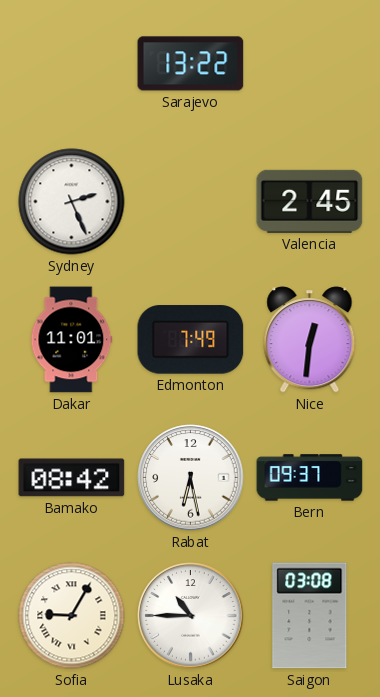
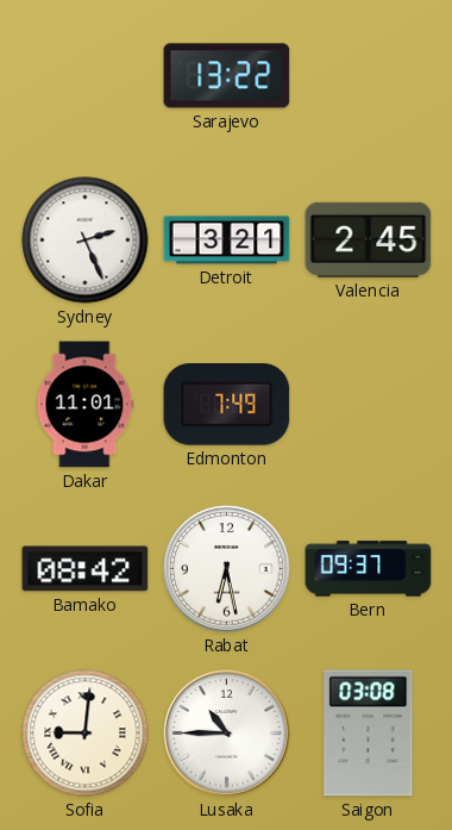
Detroit: none -> 3:21
Nice: 12:31 -> none
Sofia: 9:05 -> 9:01
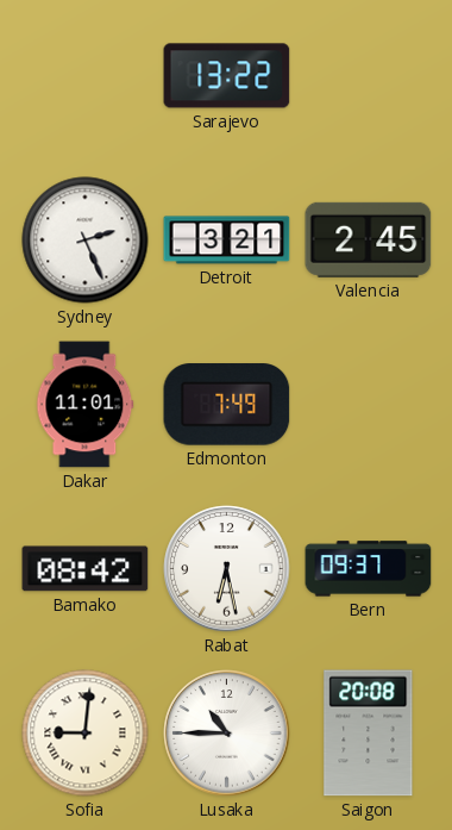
Saigon: 03:08 -> 20:08
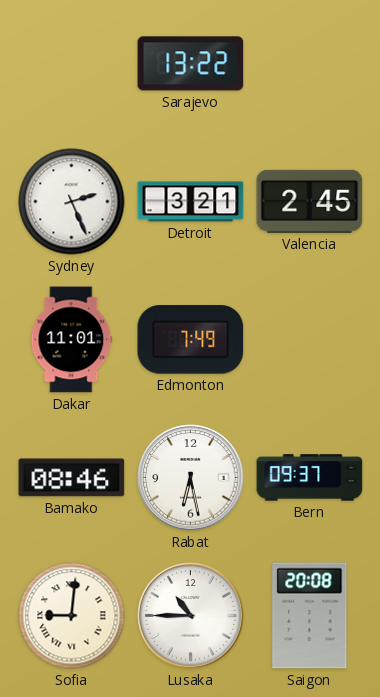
Bamako: 08:42 -> 08:46
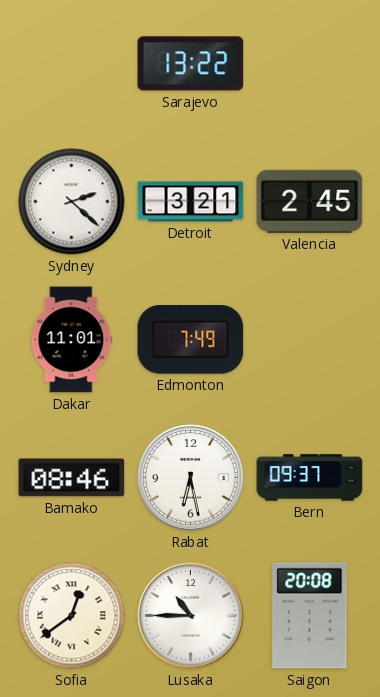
Sydney: 2:26 -> 2:22
Sofia: 9:01 -> 12:39
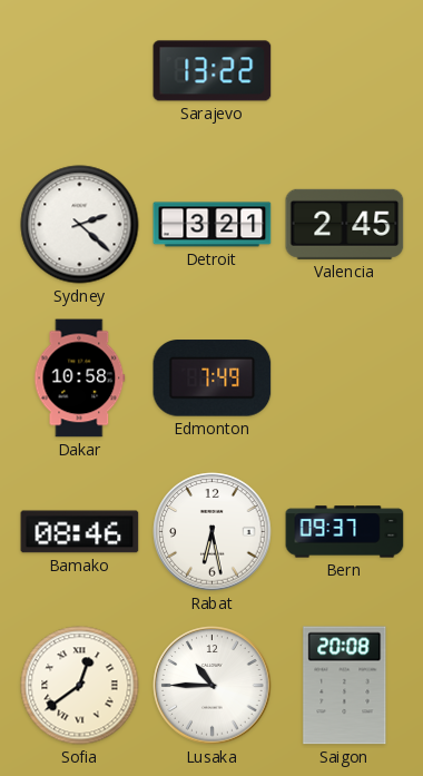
Dakar: 11:01 -> 10:58
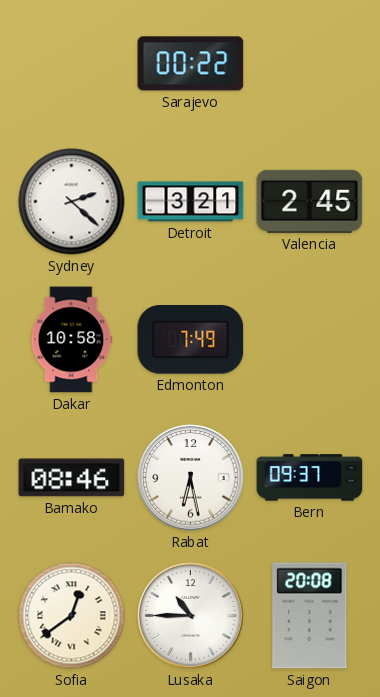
Sarajevo: 13:22 -> 00:22
